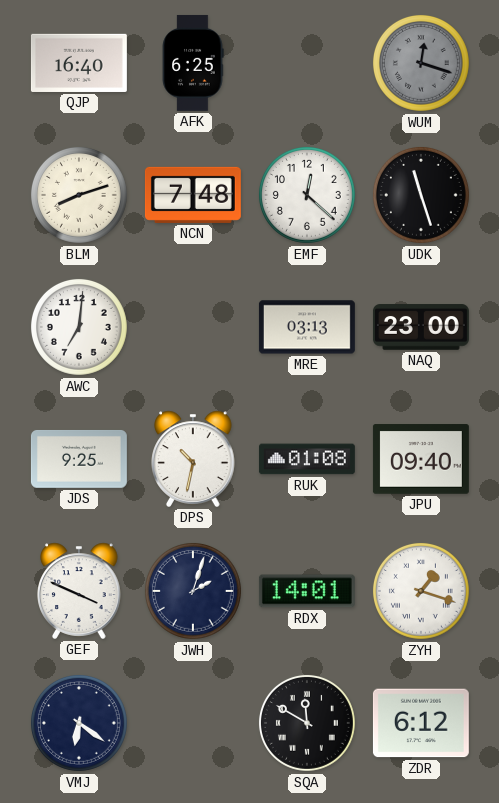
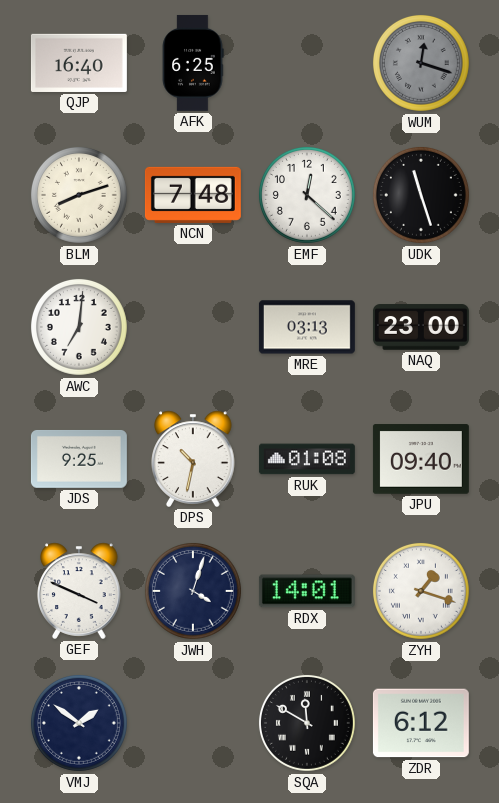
JWH: 2:03 -> 4:03
VMJ: 6:21 -> 1:51
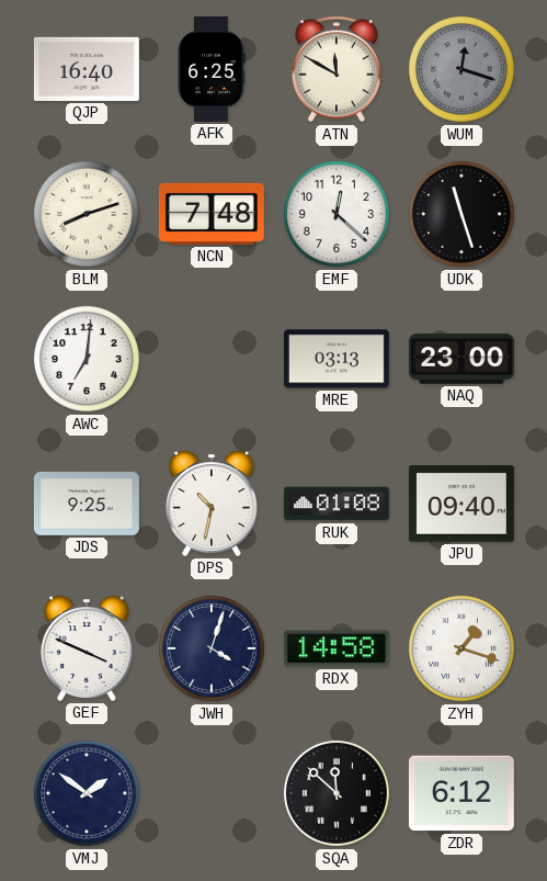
ATN: none -> 11:50
RDX: 14:01 -> 14:58
SQA: 11:50 -> 11:52
